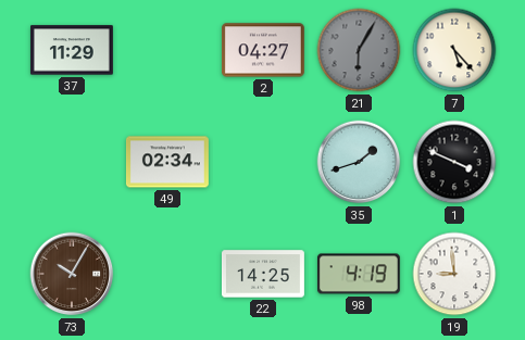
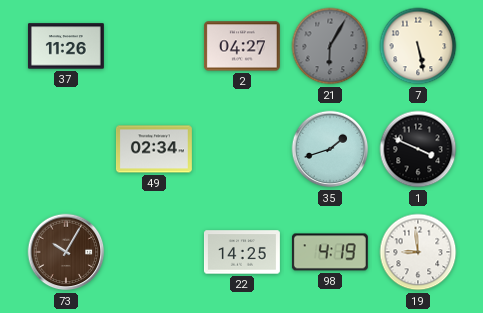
37: 11:29 -> 11:26
7: 5:23 -> 5:28
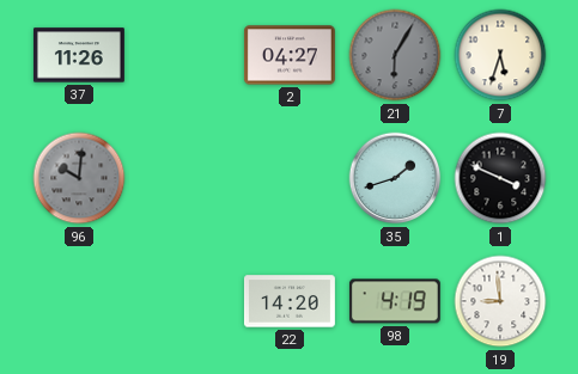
7: 5:28 -> 5:33
96: none -> 10:01
49: 02:34 -> none
73: 10:05 -> none
22: 14:25 -> 14:20
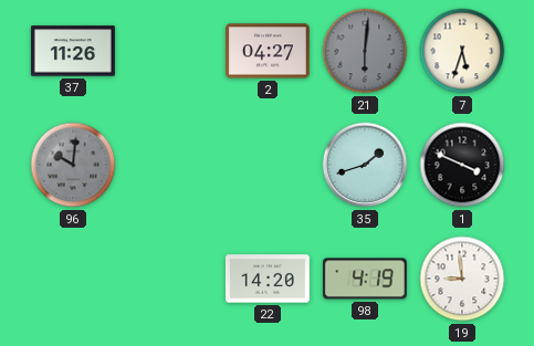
21: 6:05 -> 6:01
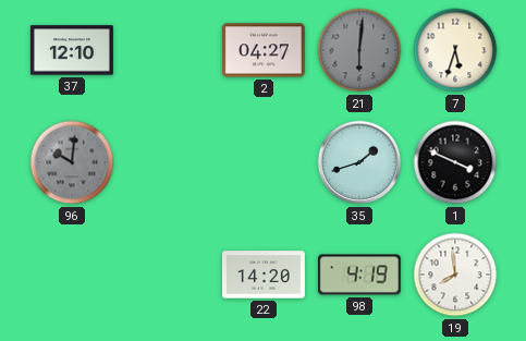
37: 11:26 -> 12:10
19: 8:59 -> 7:59
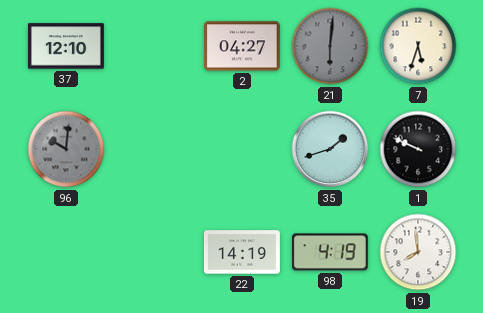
1: 3:49 -> 9:49
22: 14:20 -> 14:19
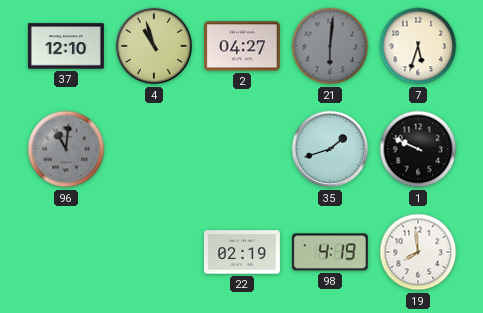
4: none -> 10:57
96: 10:01 -> 11:01
22: 14:19 -> 02:19
